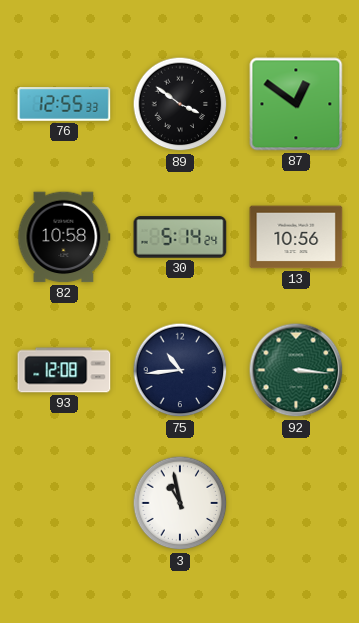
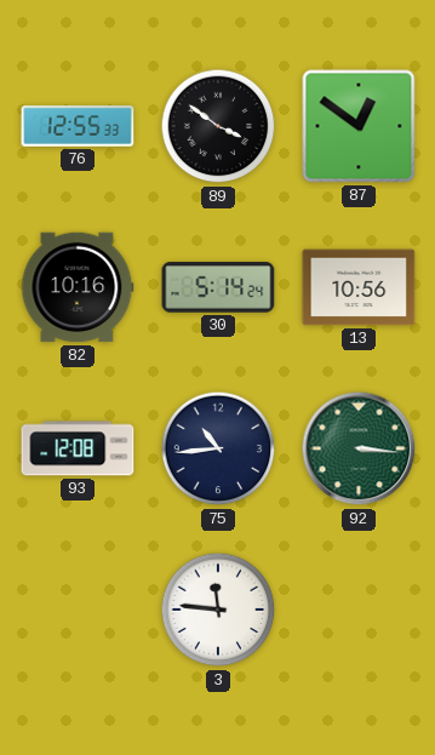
82: 10:58 -> 10:16
3: 10:58 -> 11:46
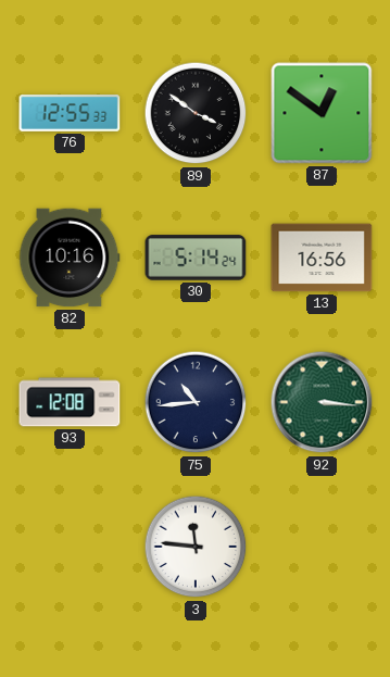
13: 10:56 -> 16:56
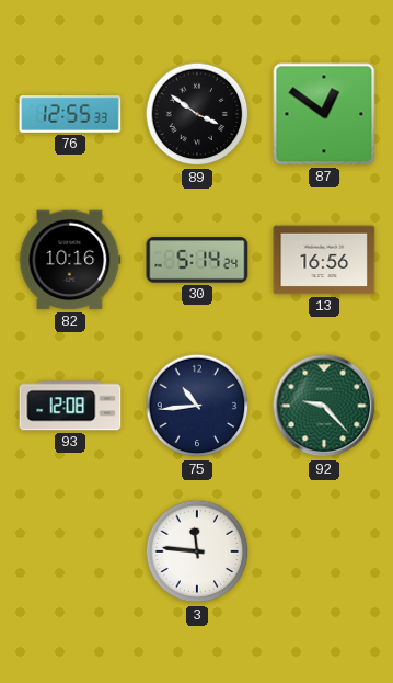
92: 3:16 -> 9:23
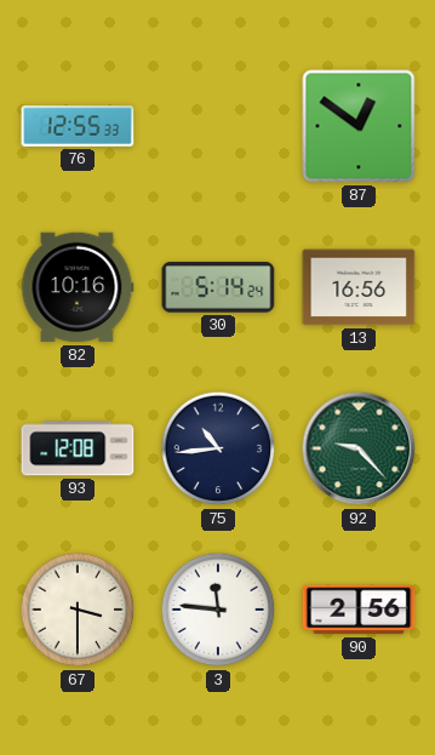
89: 3:51 -> none
67: none -> 3:30
90: none -> 2:56
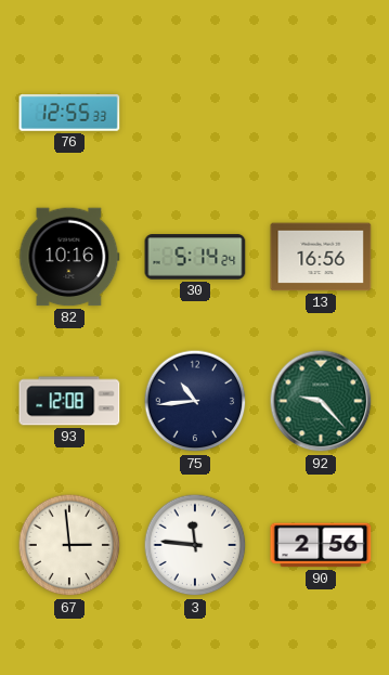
87: 12:51 -> none
67: 3:30 -> 2:59
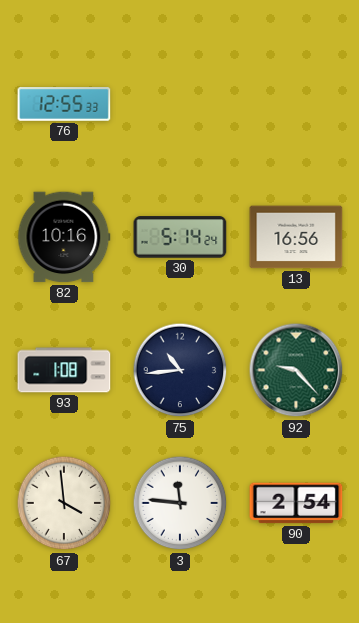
93: 12:08 -> 1:08
67: 2:59 -> 3:59
90: 2:56 -> 2:54
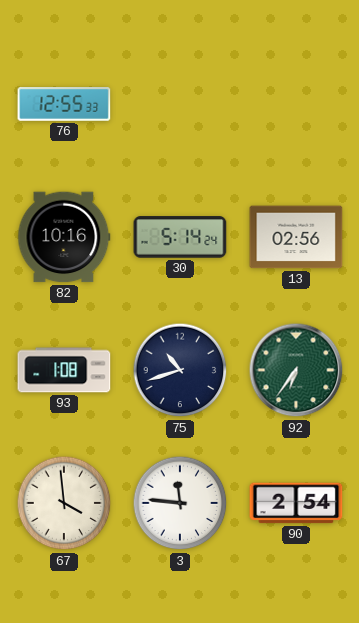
13: 16:56 -> 02:56
75: 10:44 -> 10:42
92: 9:23 -> 6:36
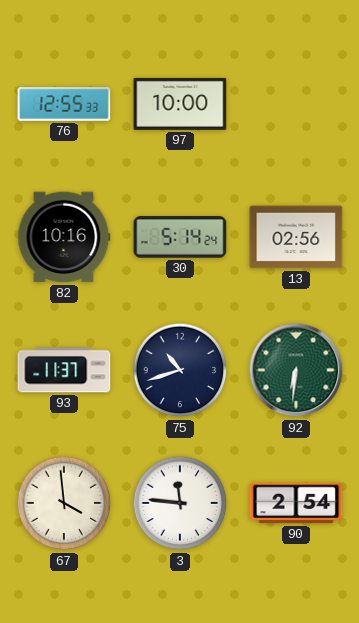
97: none -> 10:00
93: 1:08 -> 11:37
92: 6:36 -> 6:31
